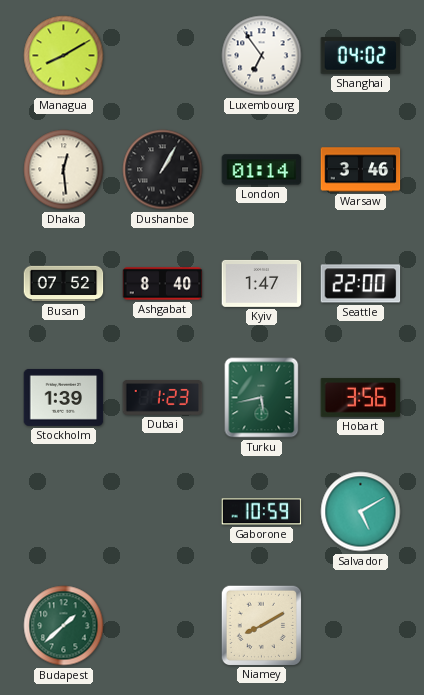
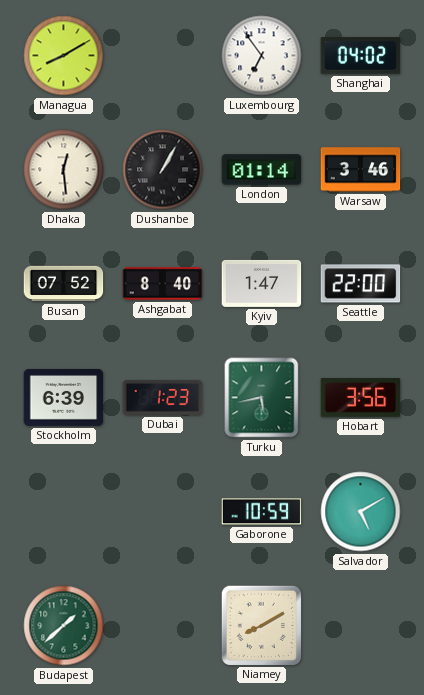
Stockholm: 1:39 -> 6:39
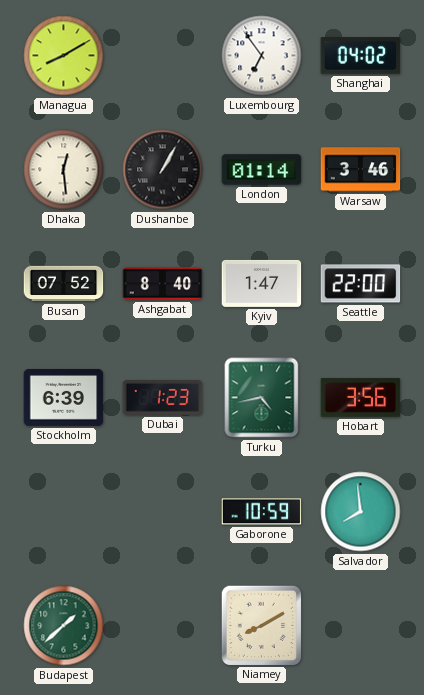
Turku: 5:43 -> 4:43
Salvador: 5:10 -> 7:59
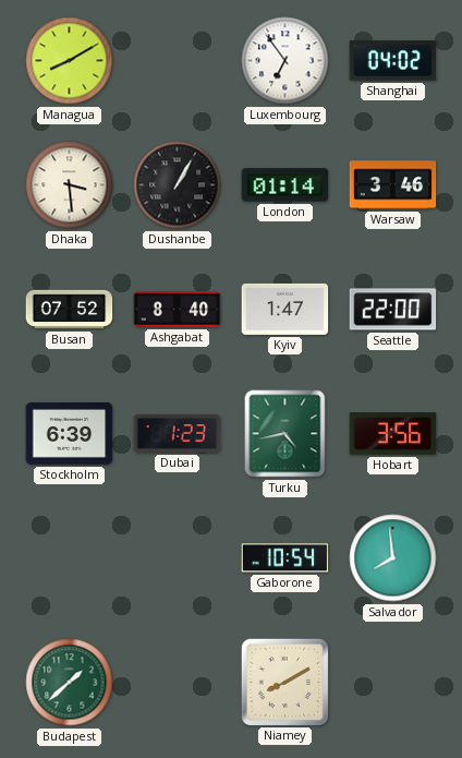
Dhaka: 12:29 -> 3:29
Gaborone: 10:59 -> 10:54
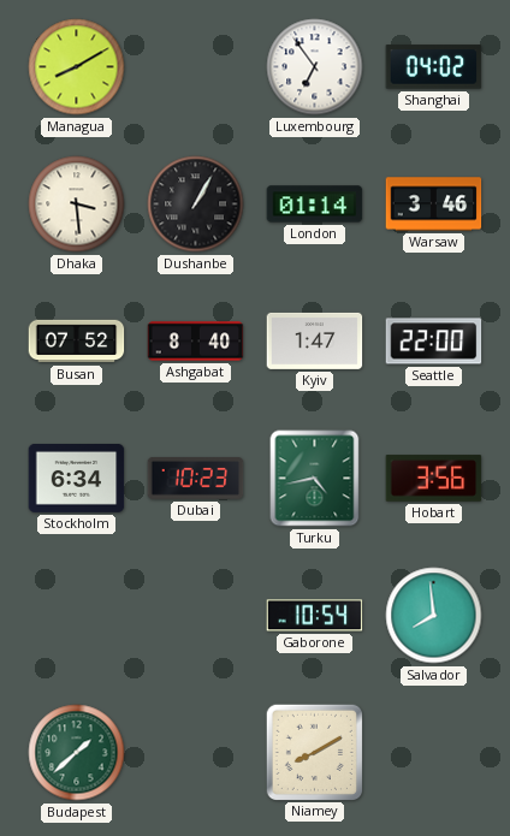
Stockholm: 6:39 -> 6:34
Dubai: 1:23 -> 10:23
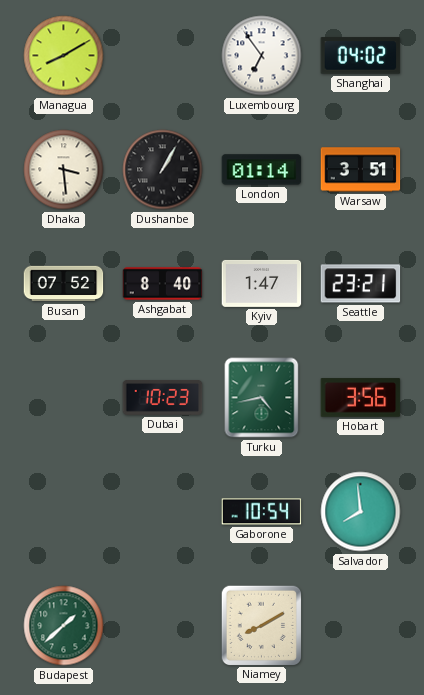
Warsaw: 3:46 -> 3:51
Seattle: 22:00 -> 23:21
Stockholm: 6:34 -> none
